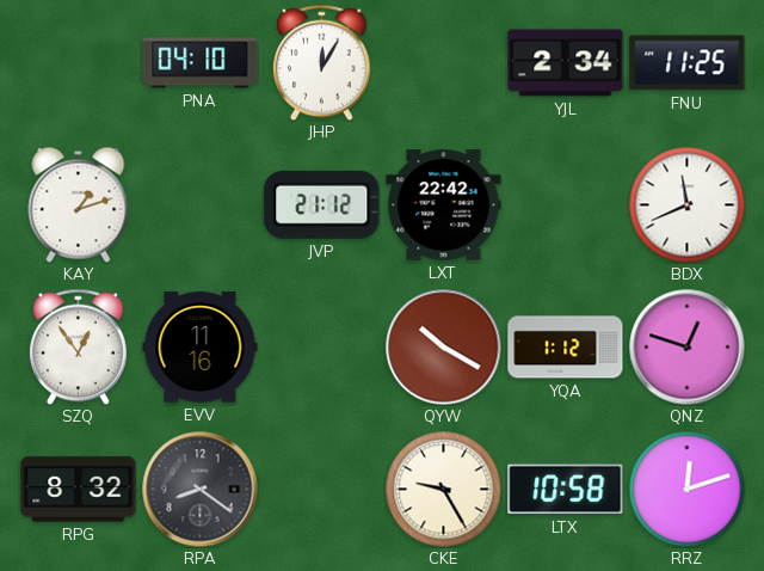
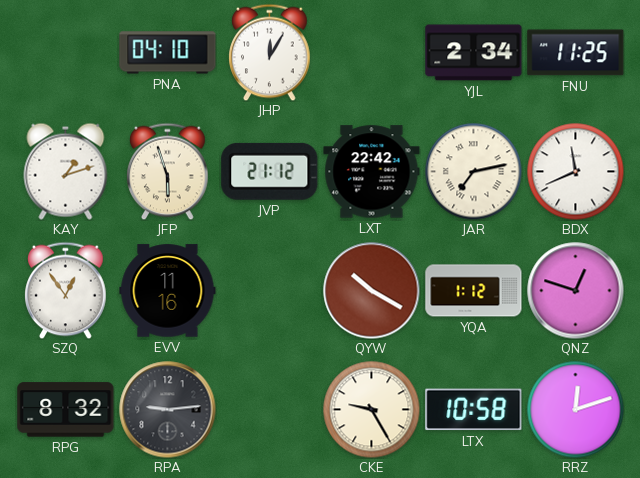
JFP: none -> 5:57
JAR: none -> 7:13
RPA: 8:21 -> 9:14
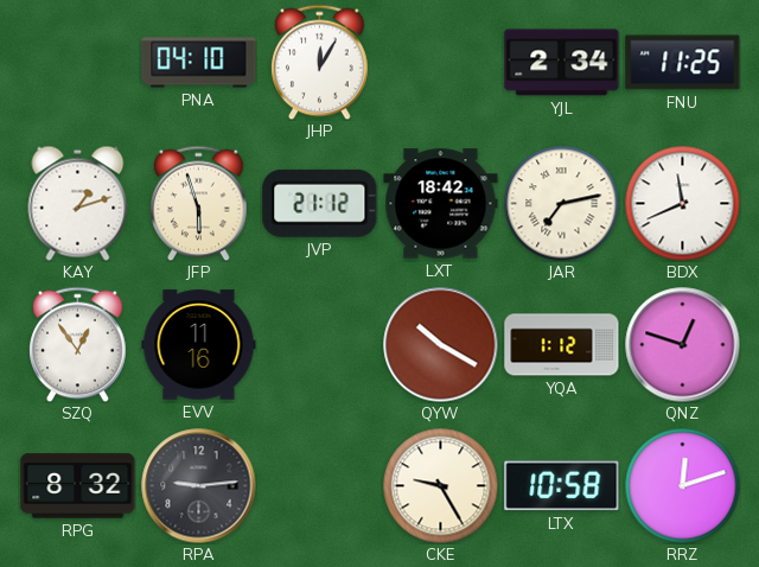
LXT: 22:42 -> 18:42
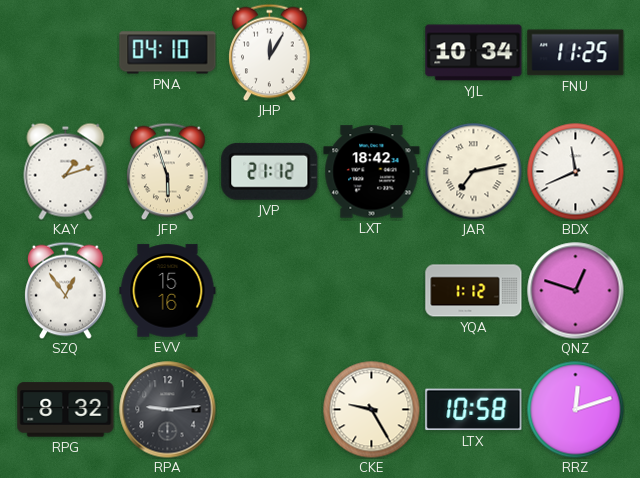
YJL: 2:34 -> 10:34
EVV: 11:16 -> 15:16
QYW: 10:20 -> none
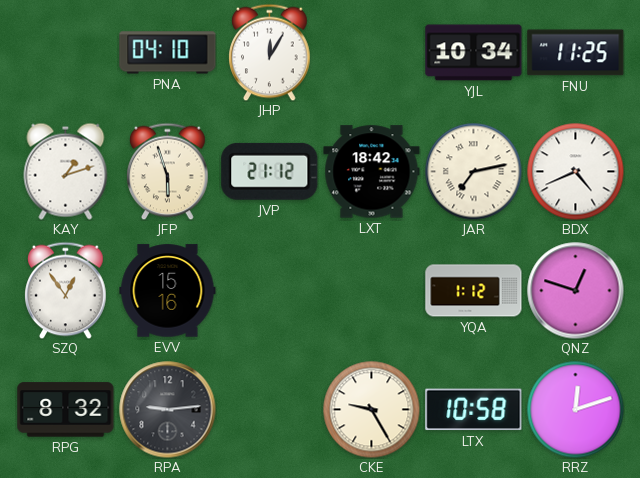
BDX: 11:41 -> 4:41
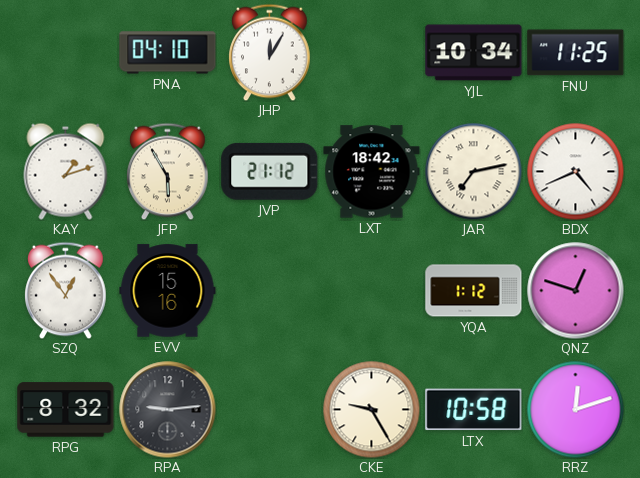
JFP: 5:57 -> 5:55
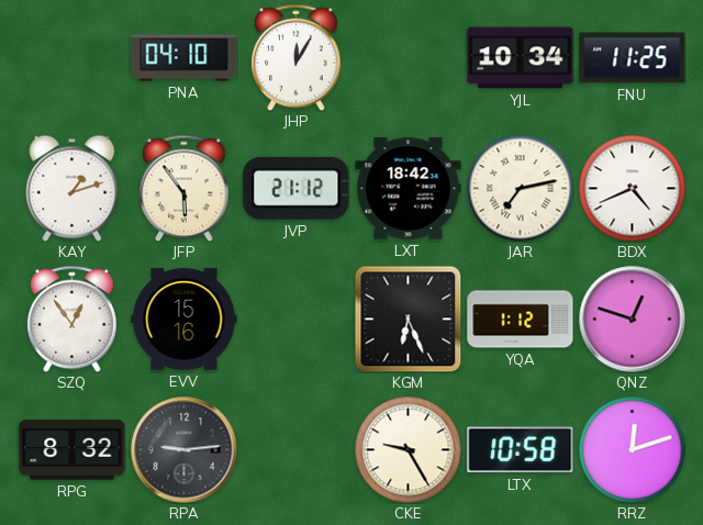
JFP: 5:55 -> 5:54
KGM: none -> 6:26
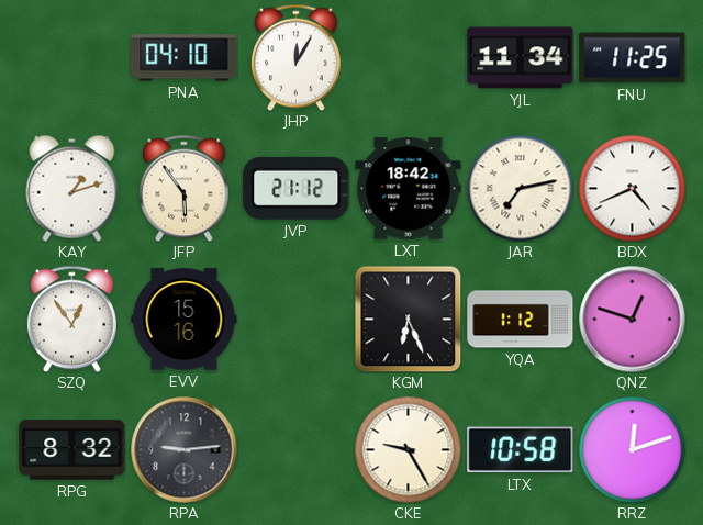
YJL: 10:34 -> 11:34
